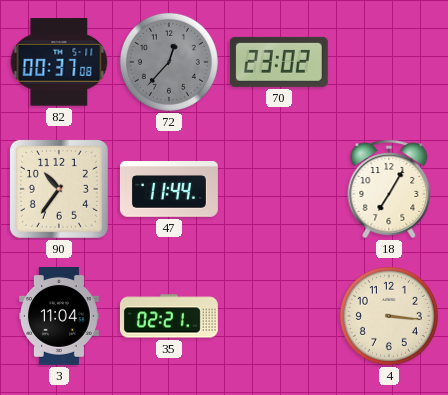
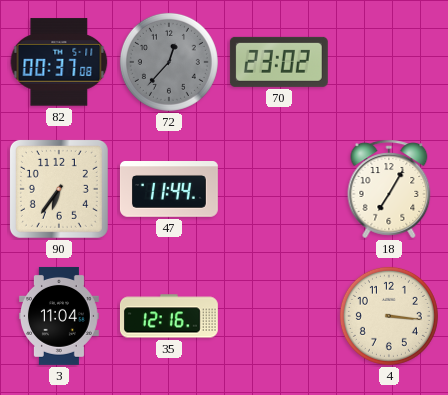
90: 10:36 -> 6:36
35: 02:21 -> 12:16
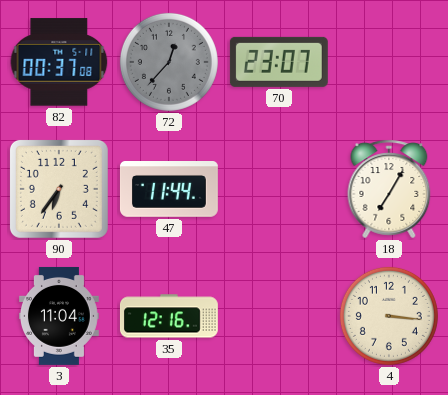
70: 23:02 -> 23:07
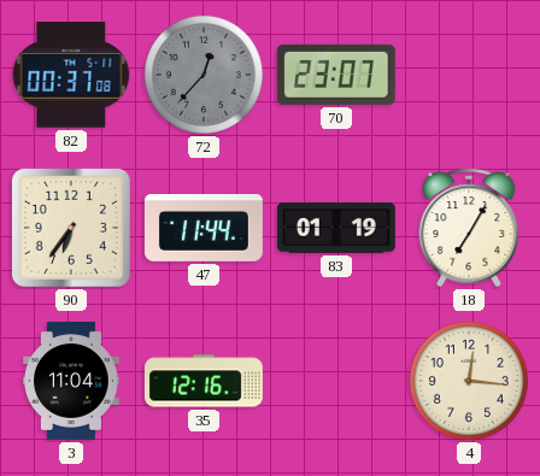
83: none -> 01:19
4: 3:16 -> 12:16
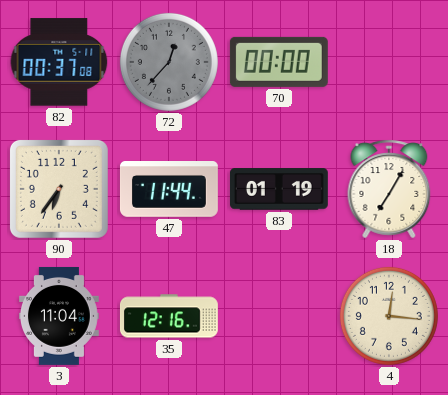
70: 23:07 -> 00:00
